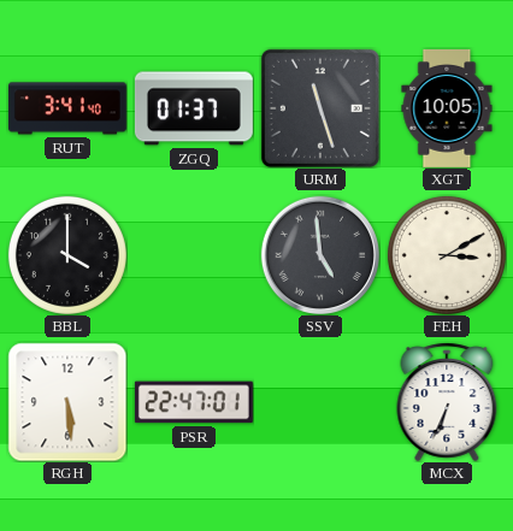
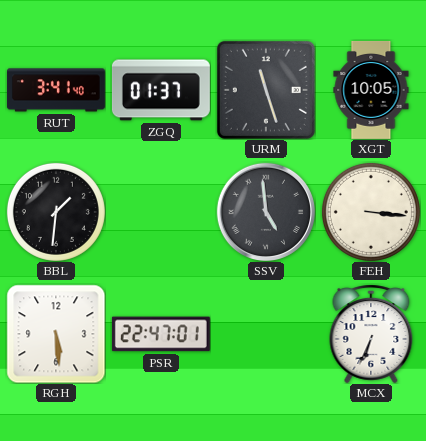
BBL: 4:00 -> 1:31
FEH: 3:10 -> 3:16
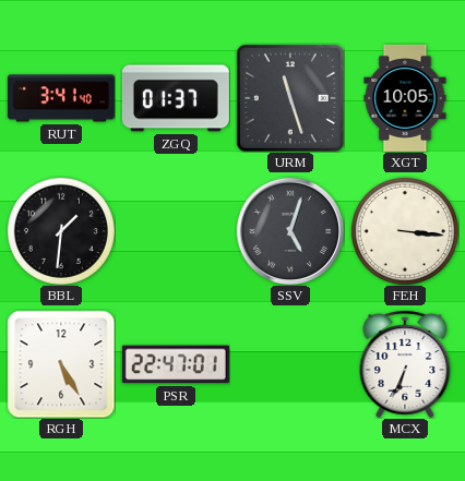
SSV: 4:59 -> 5:03
RGH: 5:29 -> 5:25
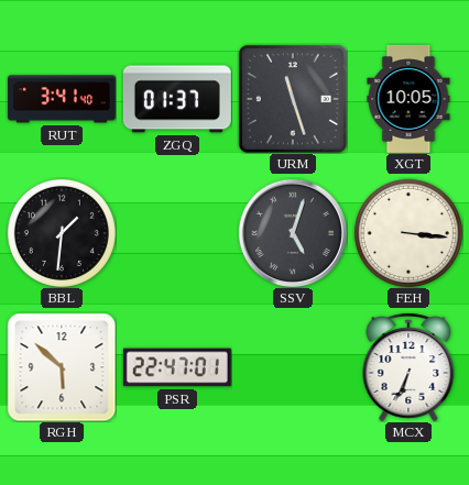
RGH: 5:25 -> 5:52
